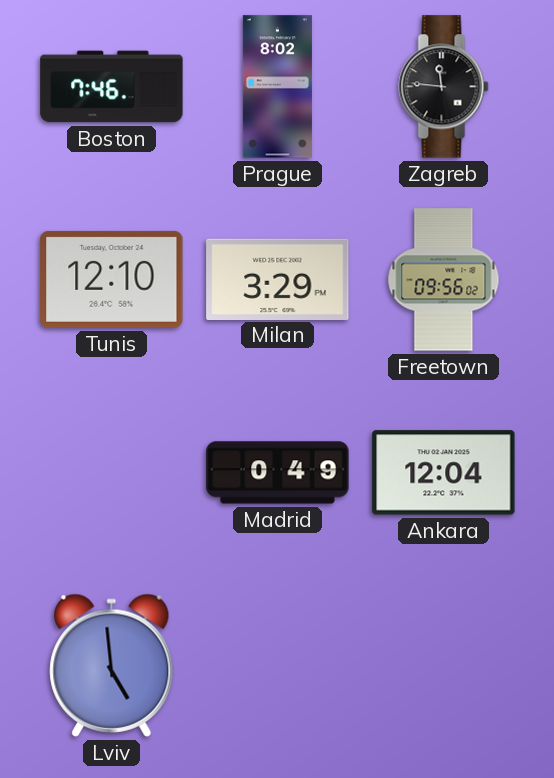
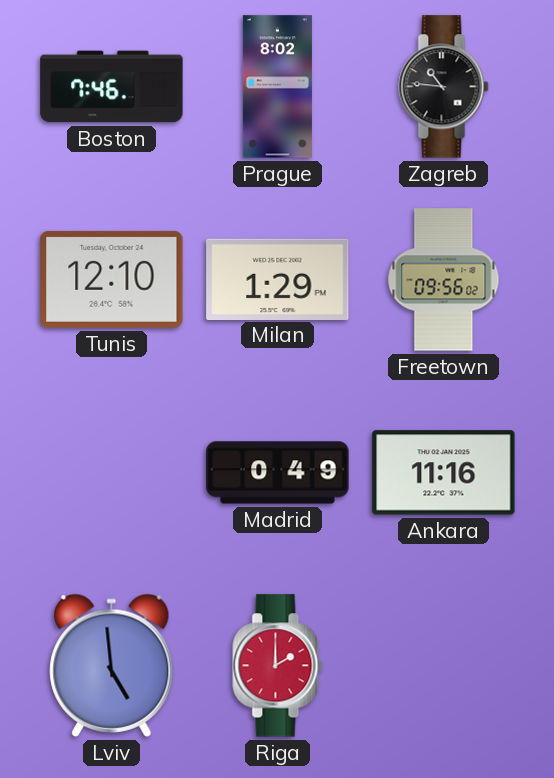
Zagreb: 11:46 -> 10:46
Milan: 3:29 -> 1:29
Ankara: 12:04 -> 11:16
Riga: none -> 2:00
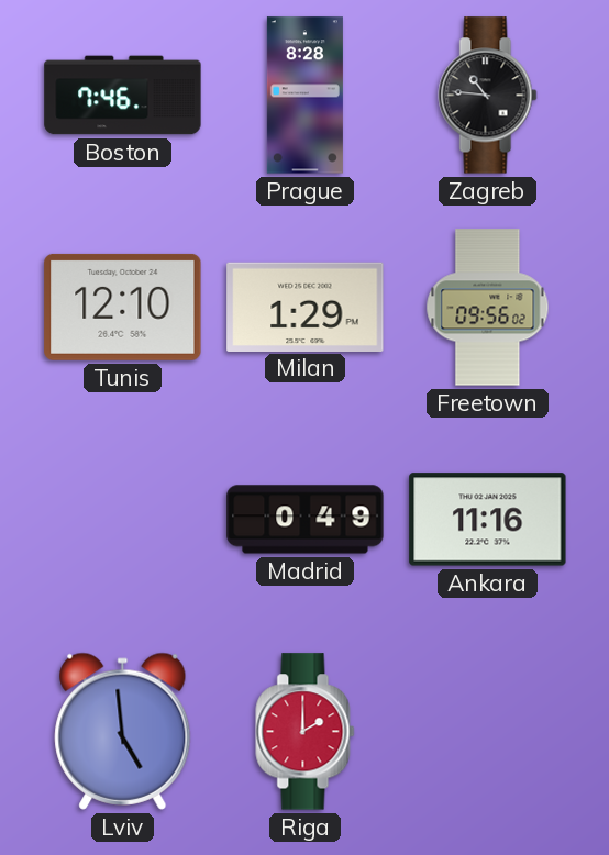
Prague: 8:02 -> 8:28
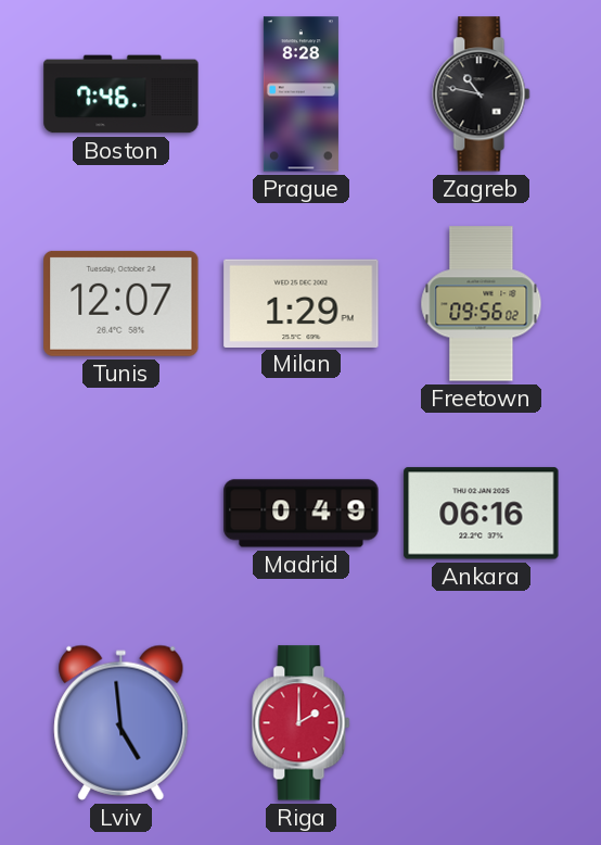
Zagreb: 10:46 -> 10:47
Tunis: 12:10 -> 12:07
Ankara: 11:16 -> 06:16
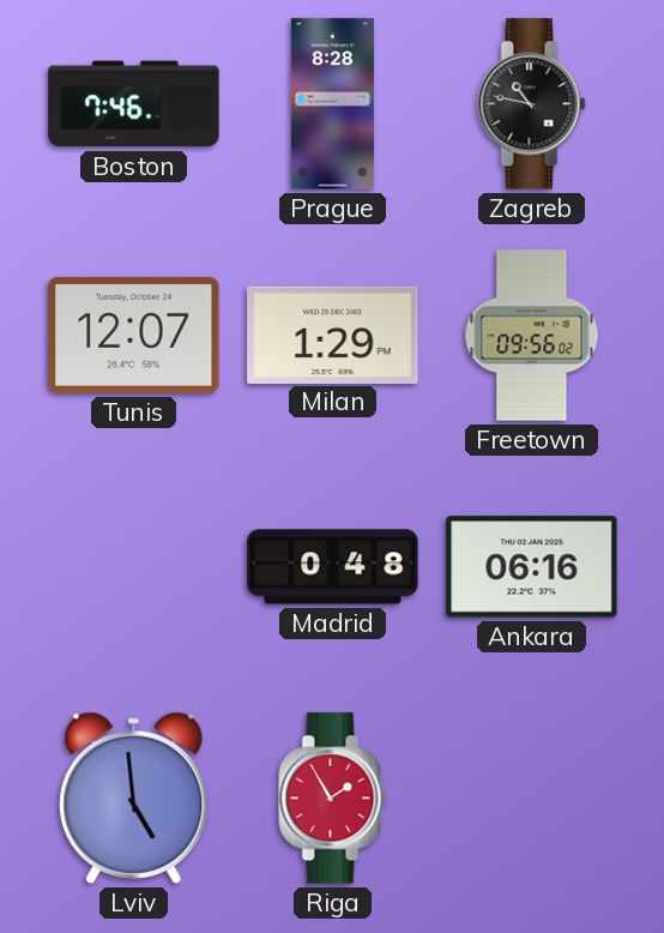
Madrid: 0:49 -> 0:48
Riga: 2:00 -> 1:55
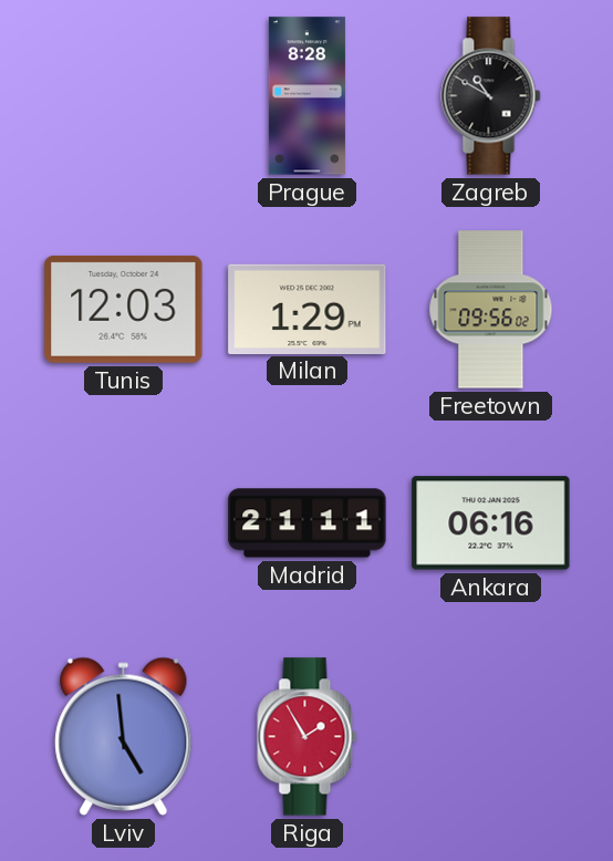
Boston: 7:46 -> none
Zagreb: 10:47 -> 10:50
Tunis: 12:07 -> 12:03
Madrid: 0:48 -> 21:11
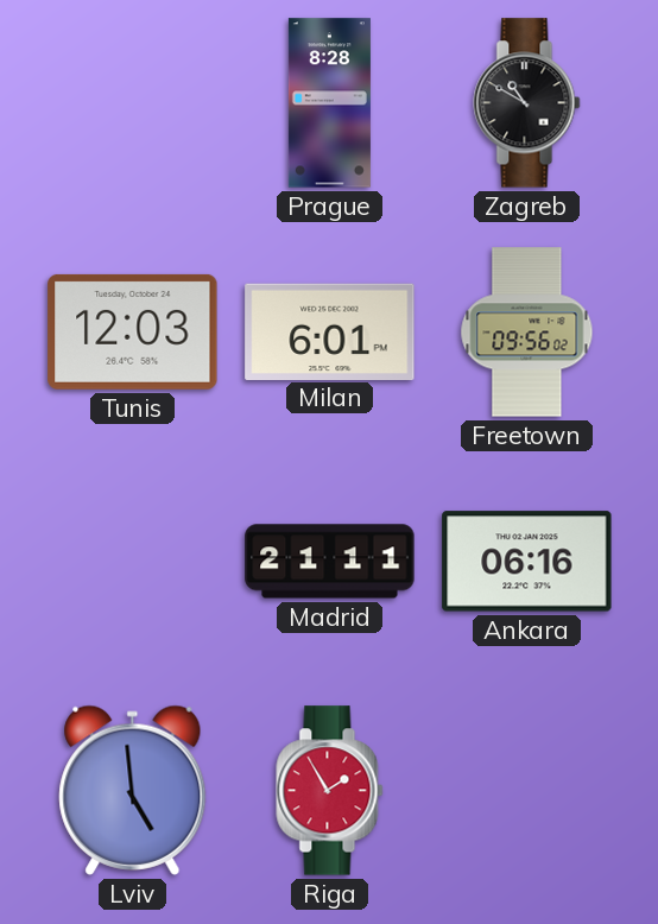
Milan: 1:29 -> 6:01
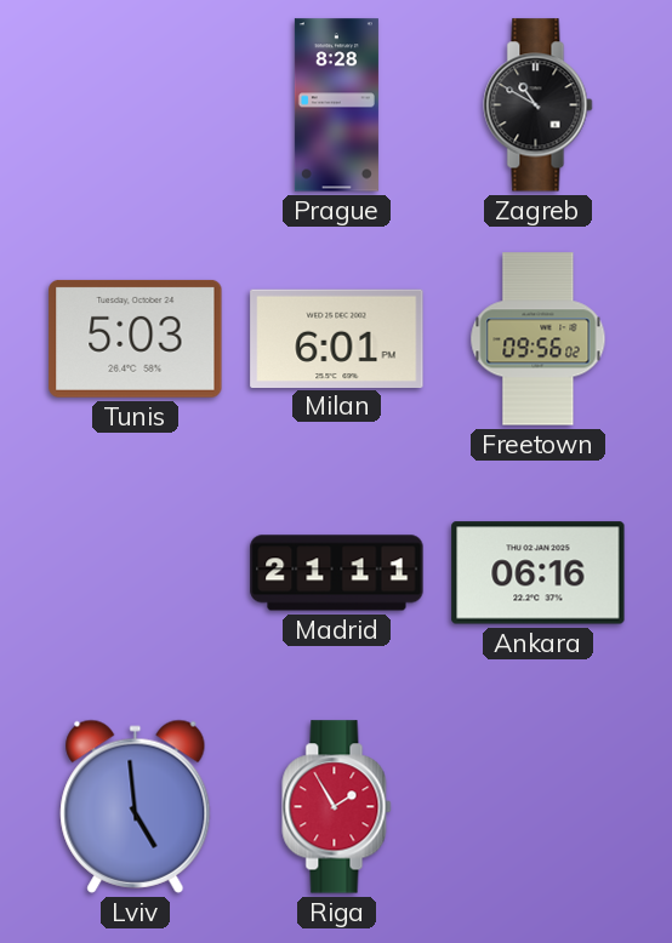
Tunis: 12:03 -> 5:03
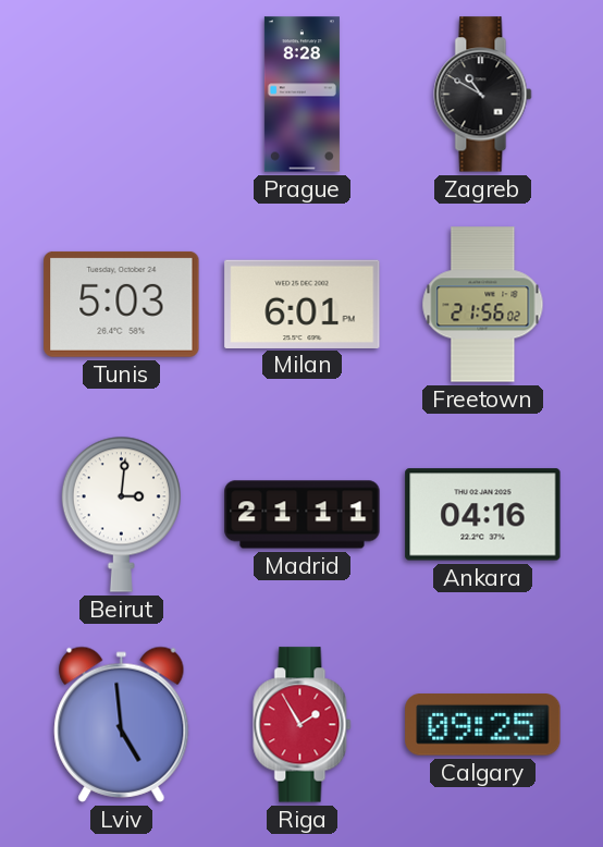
Freetown: 09:56 -> 21:56
Beirut: none -> 3:01
Ankara: 06:16 -> 04:16
Calgary: none -> 09:25
